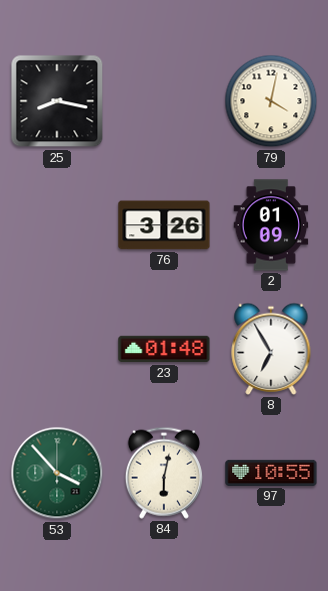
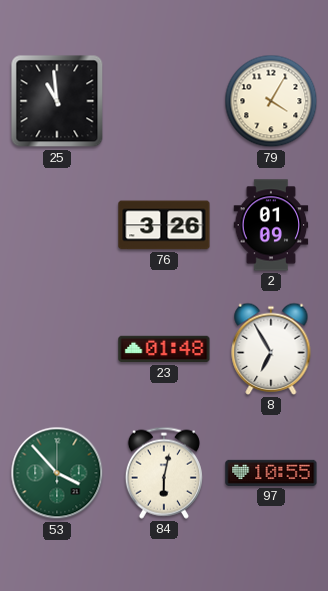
25: 8:17 -> 10:59
79: 4:02 -> 4:05
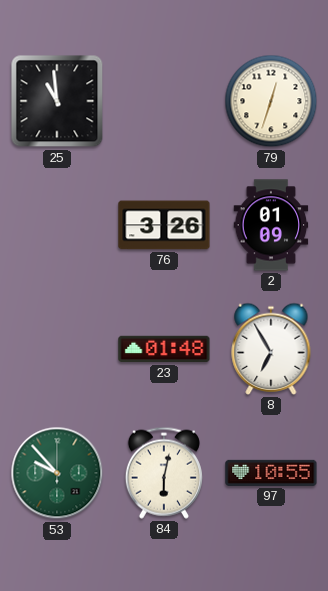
79: 4:05 -> 12:33
53: 3:53 -> 9:53
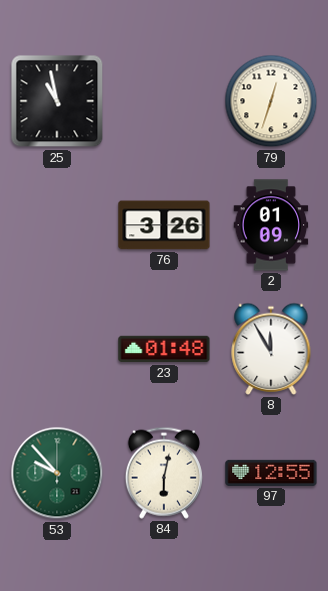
25: 10:59 -> 10:58
8: 6:55 -> 11:55
97: 10:55 -> 12:55
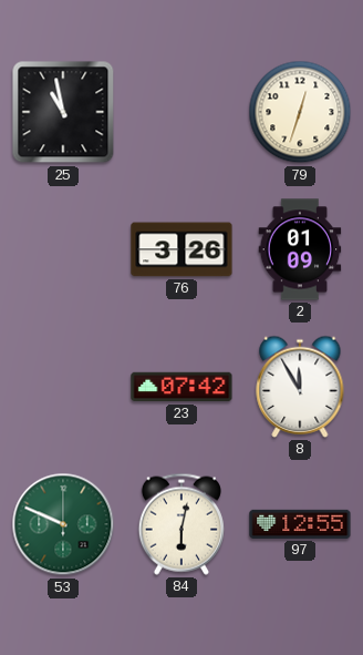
23: 01:48 -> 07:42
53: 9:53 -> 9:49
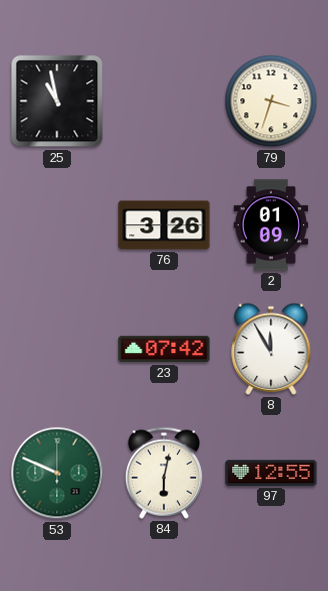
79: 12:33 -> 3:33
